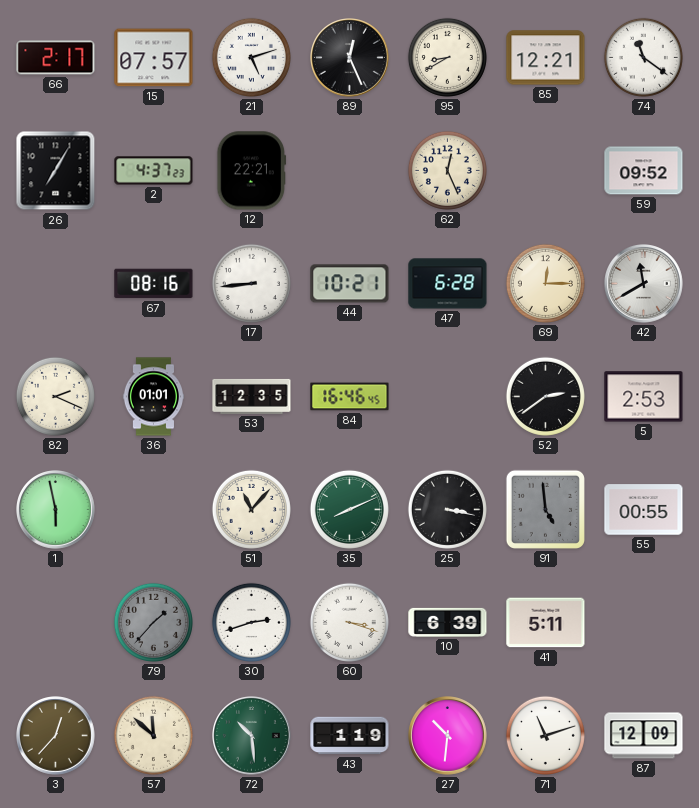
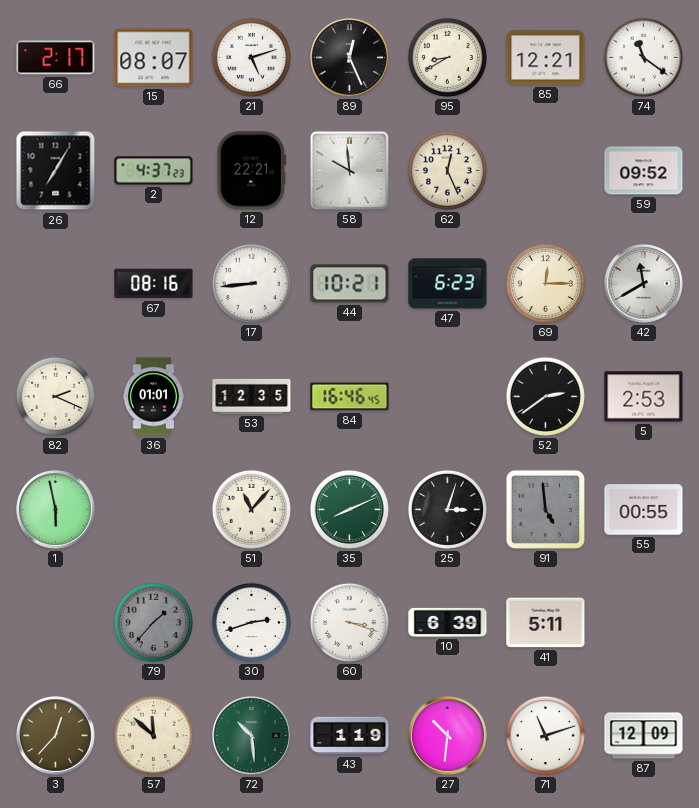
15: 07:57 -> 08:07
58: none -> 9:59
47: 6:28 -> 6:23
25: 3:17 -> 3:03
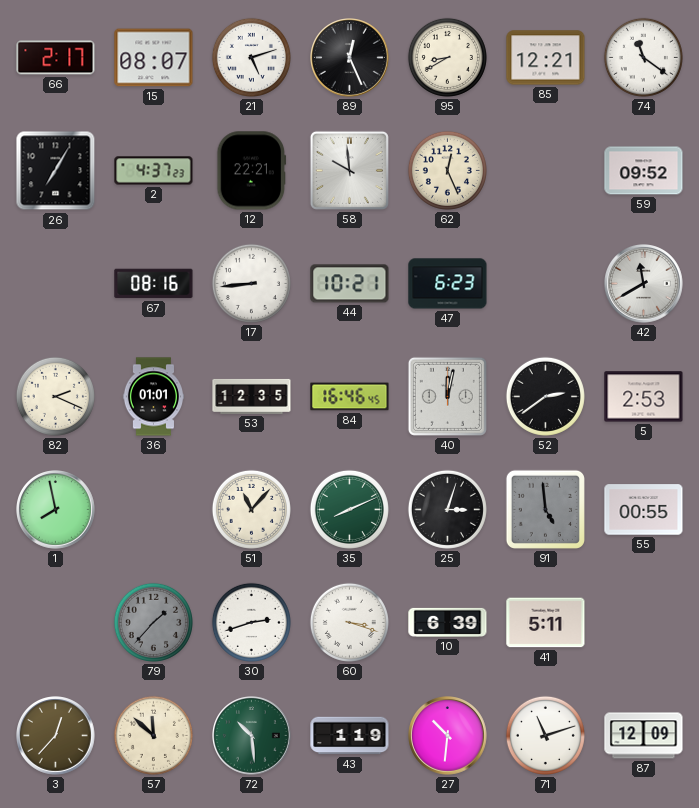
69: 12:15 -> none
40: none -> 12:02
1: 5:58 -> 7:58
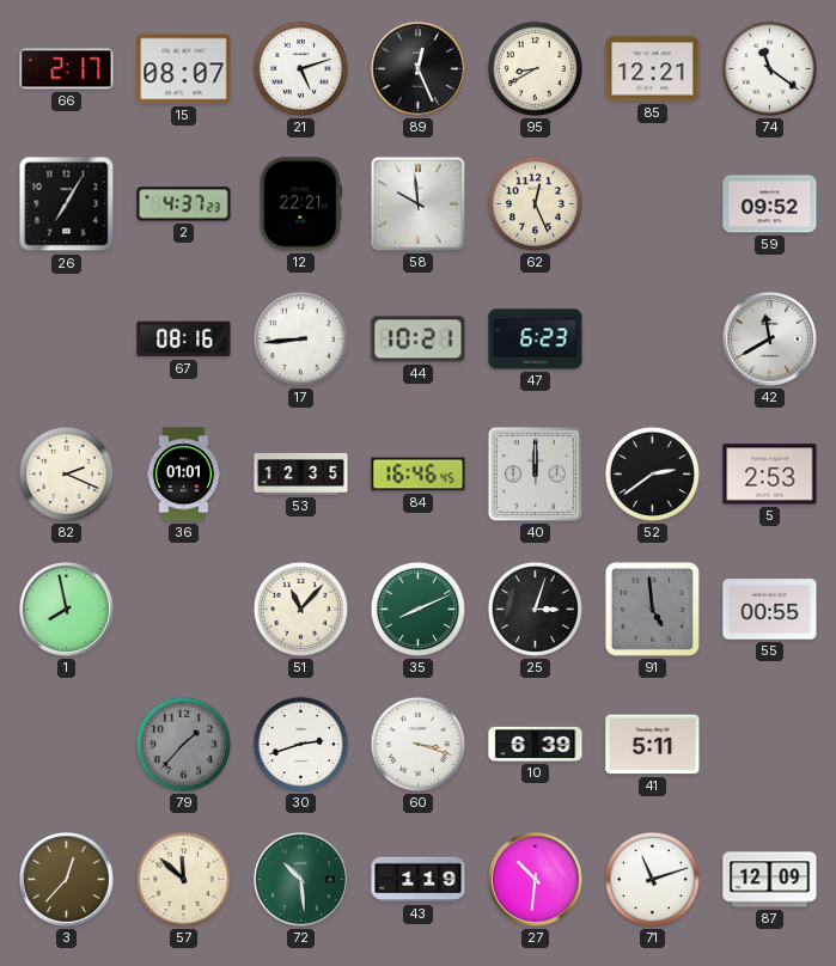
40: 12:02 -> 12:00
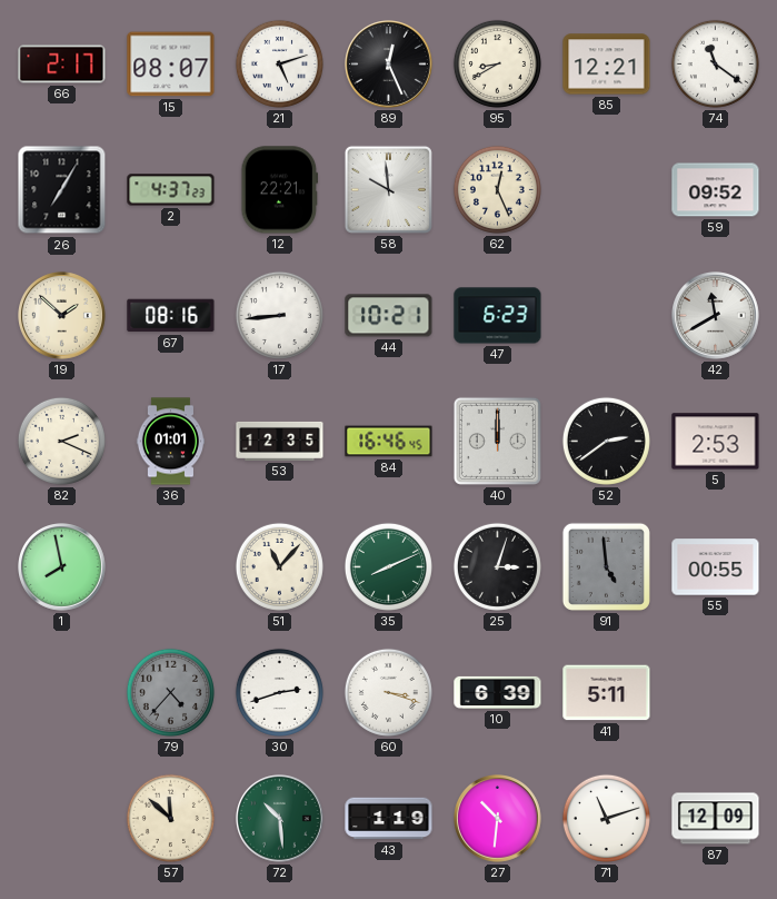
19: none -> 1:52
79: 1:37 -> 4:37
3: 12:37 -> none
